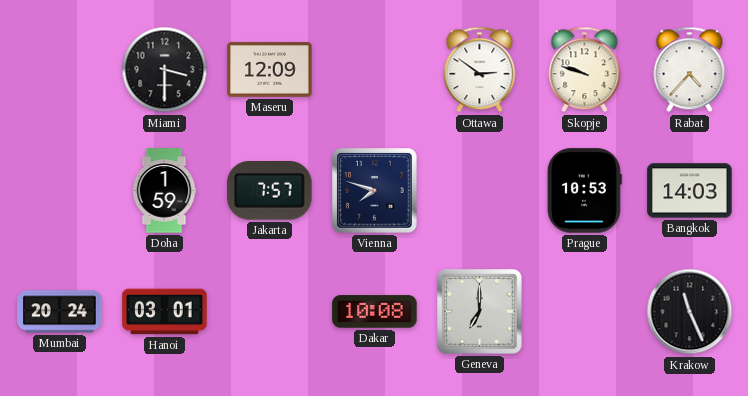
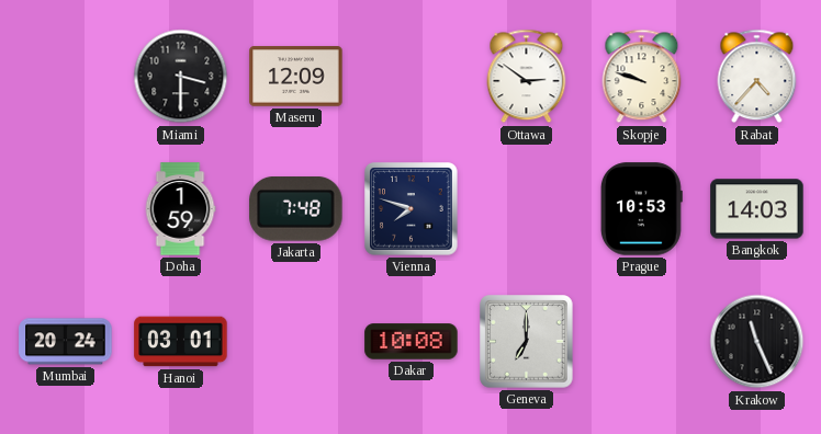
Jakarta: 7:57 -> 7:48
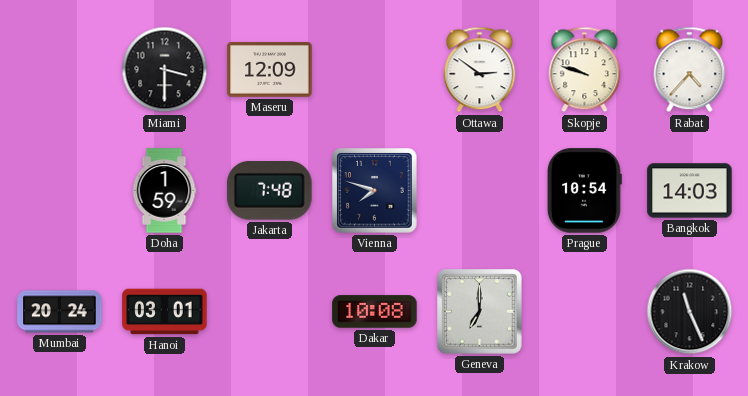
Prague: 10:53 -> 10:54
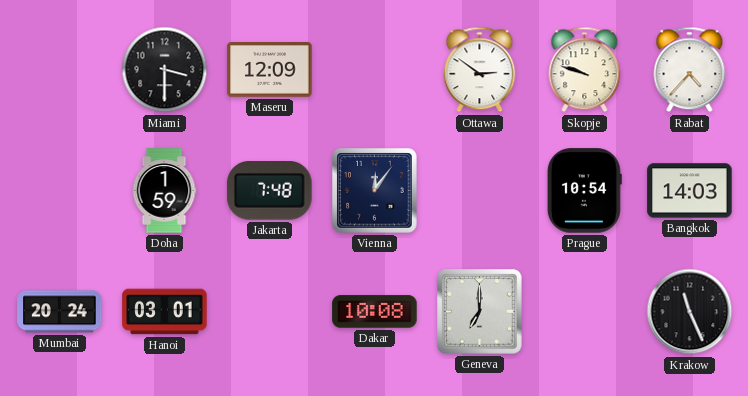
Vienna: 7:48 -> 12:06
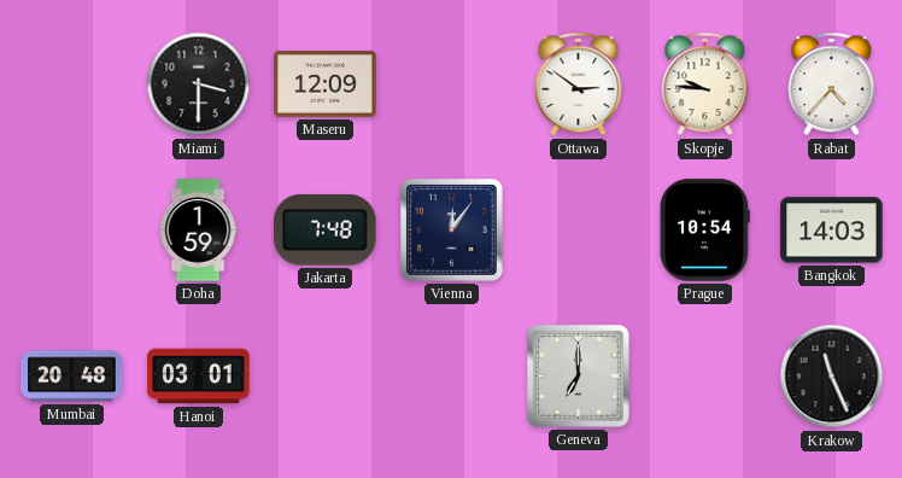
Skopje: 9:48 -> 9:46
Mumbai: 20:24 -> 20:48
Dakar: 10:08 -> none
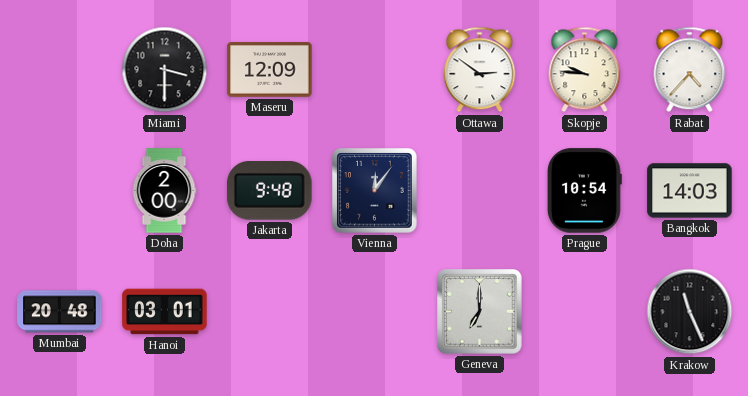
Doha: 1:59 -> 2:00
Jakarta: 7:48 -> 9:48
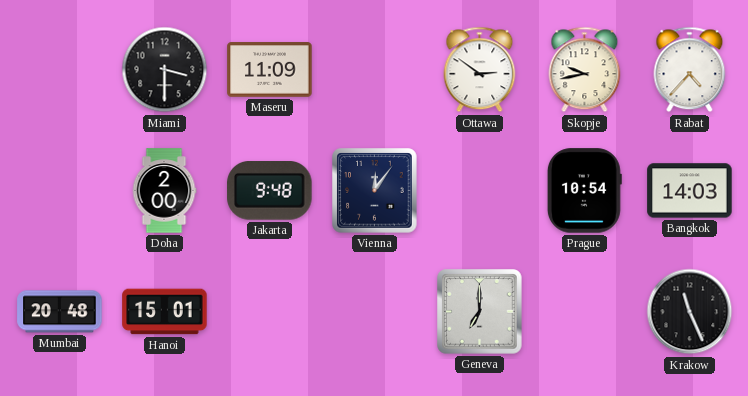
Maseru: 12:09 -> 11:09
Skopje: 9:46 -> 9:43
Hanoi: 03:01 -> 15:01
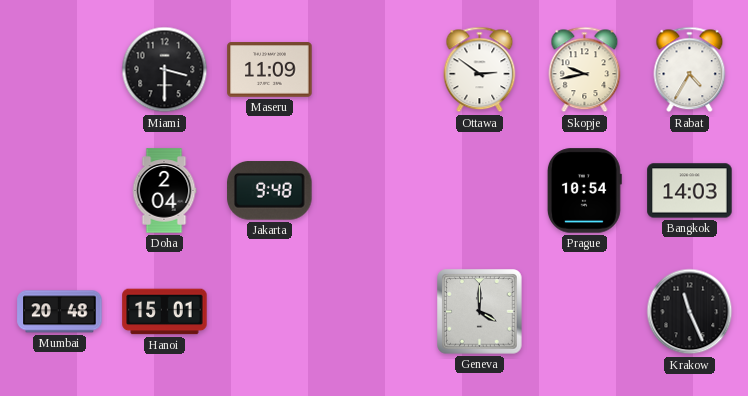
Rabat: 4:37 -> 4:35
Doha: 2:00 -> 2:04
Vienna: 12:06 -> none
Geneva: 7:00 -> 4:00
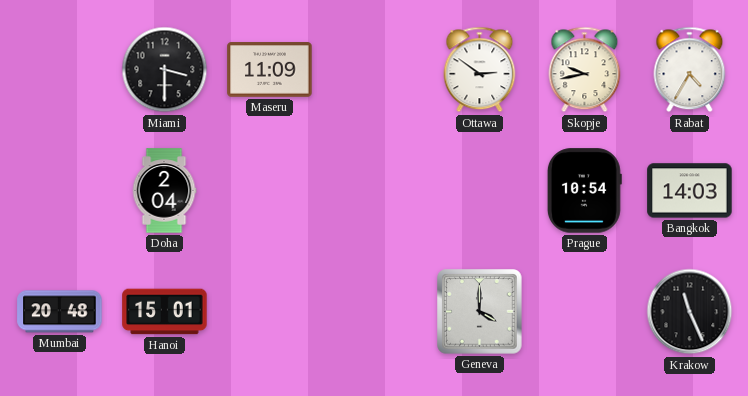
Jakarta: 9:48 -> none
